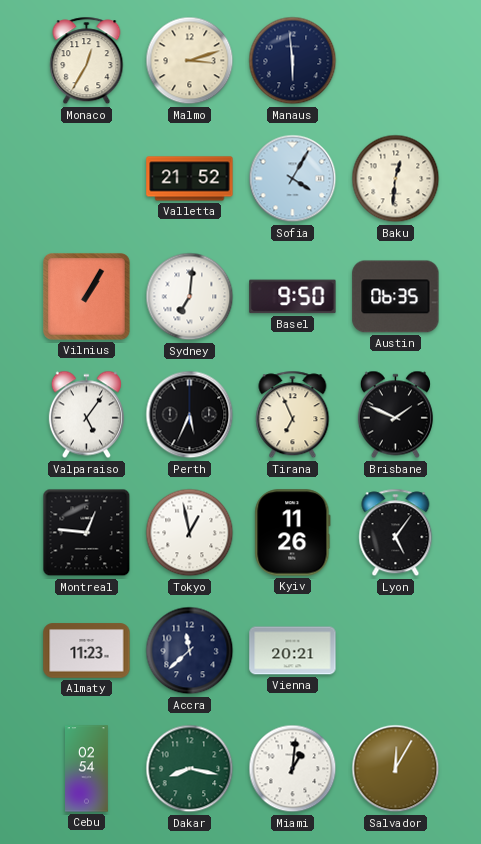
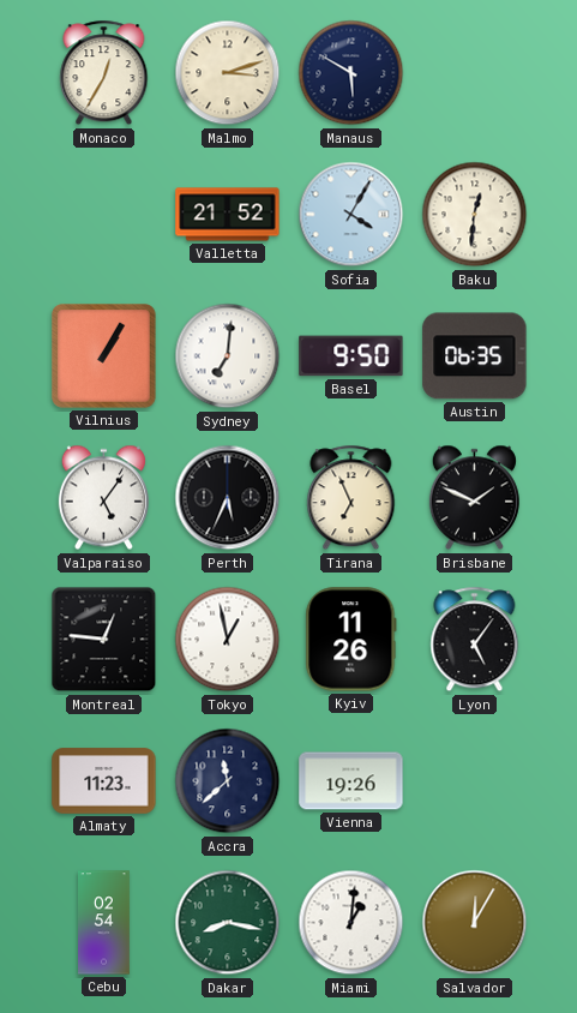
Manaus: 5:59 -> 5:50
Vienna: 20:21 -> 19:26
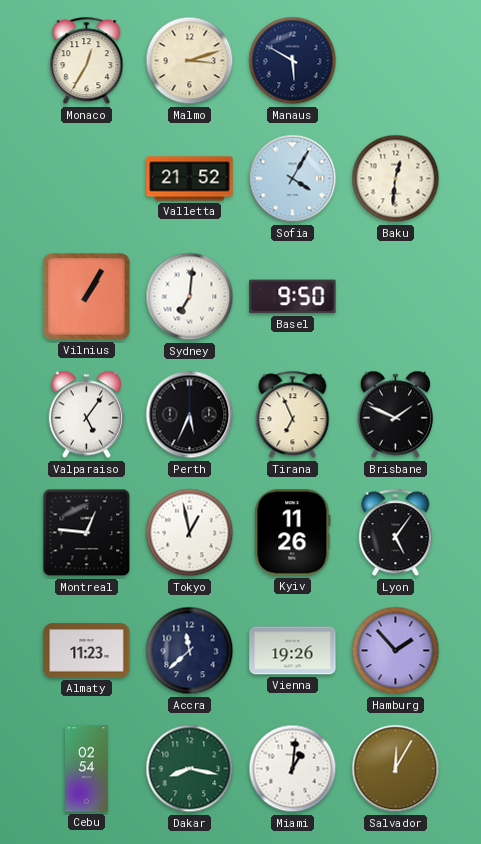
Austin: 06:35 -> none
Hamburg: none -> 1:53
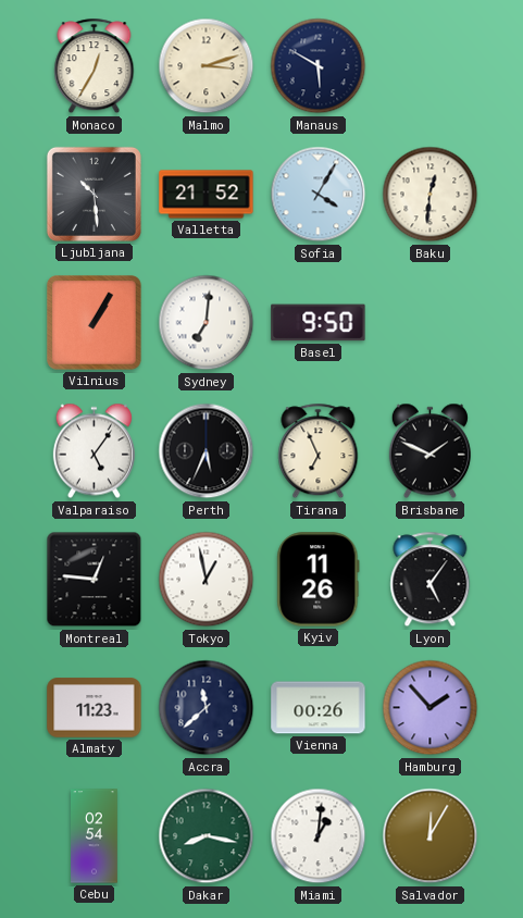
Ljubljana: none -> 10:29
Vienna: 19:26 -> 00:26
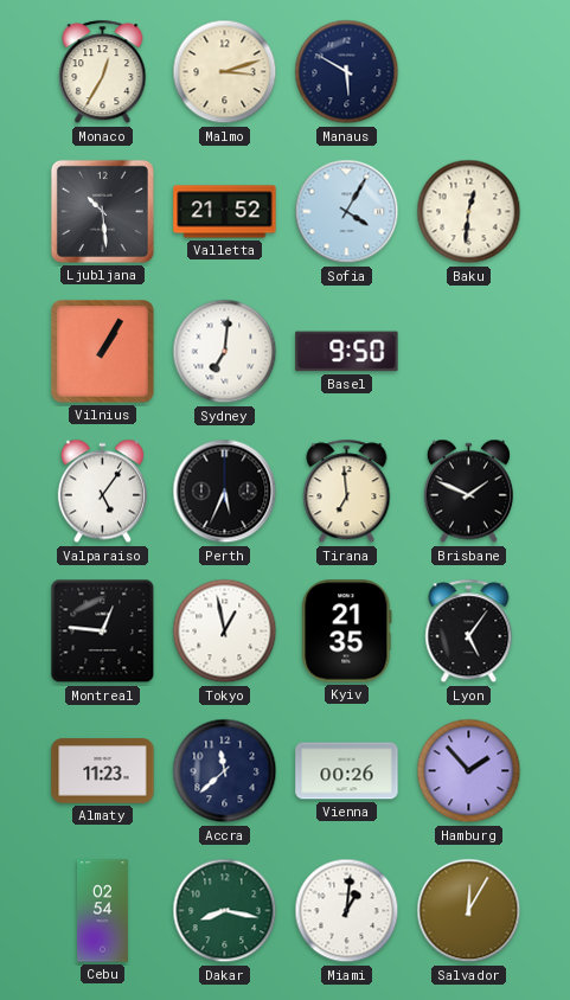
Tirana: 6:56 -> 6:59
Kyiv: 11:26 -> 21:35
